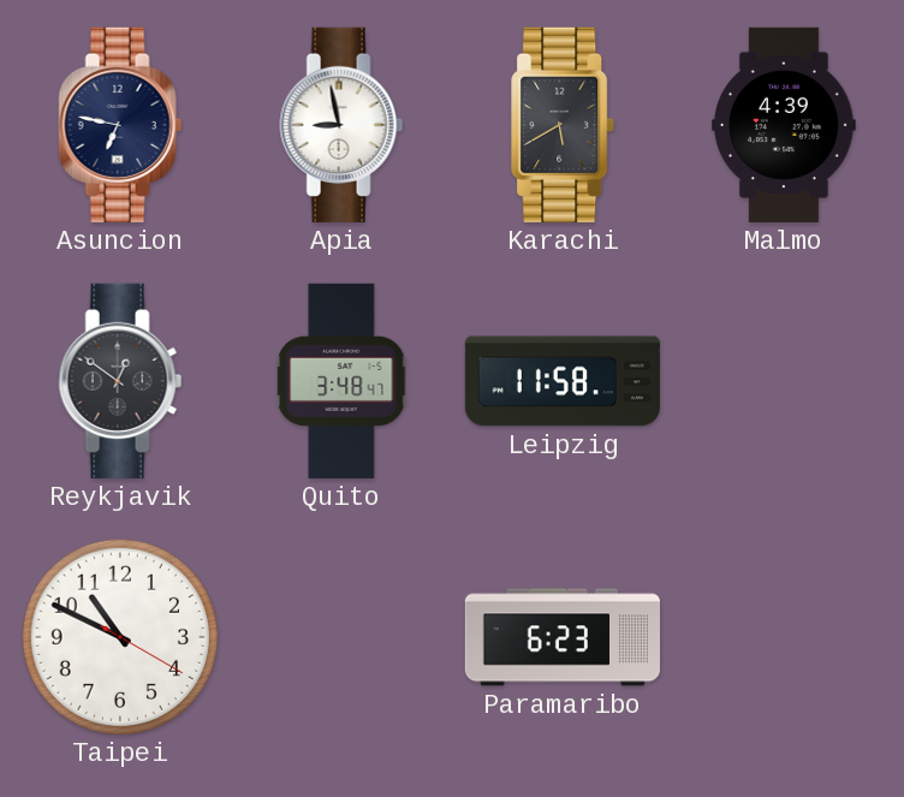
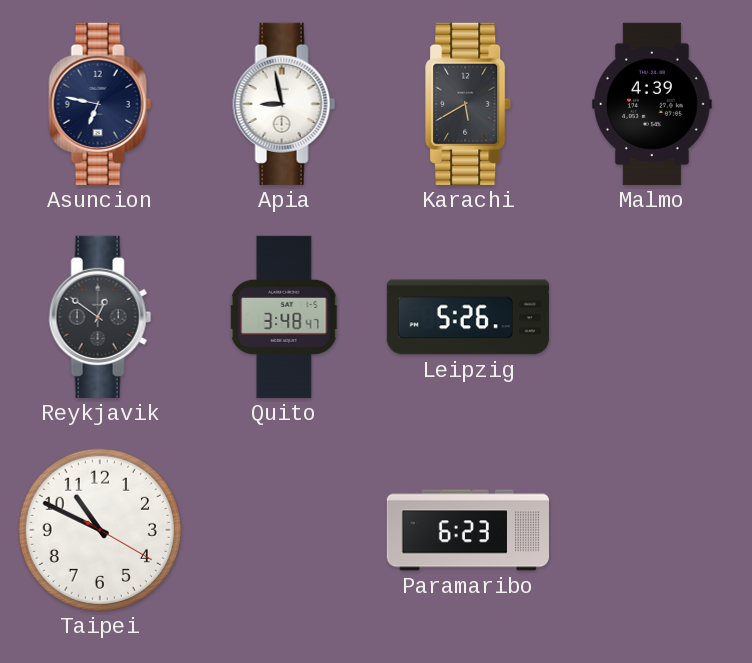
Leipzig: 11:58 -> 5:26
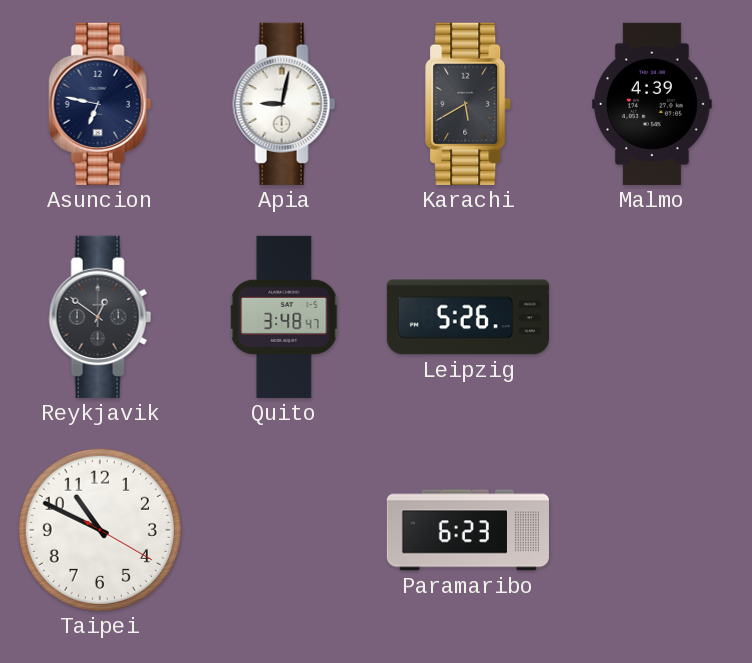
Apia: 8:58 -> 9:02
